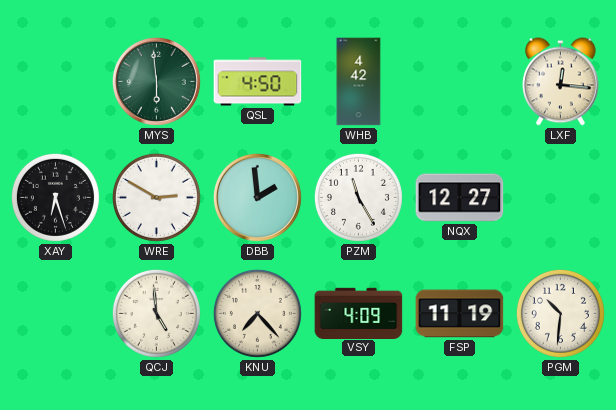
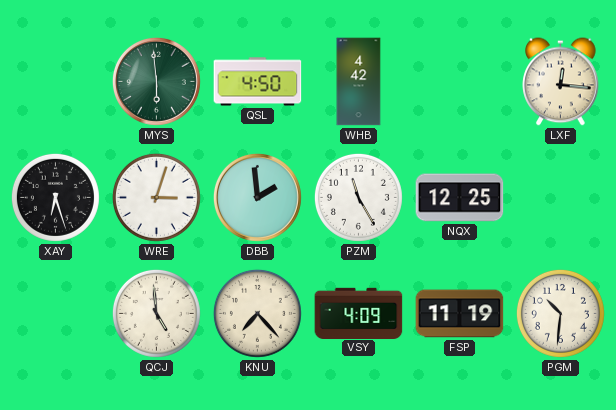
WRE: 2:50 -> 3:03
NQX: 12:27 -> 12:25
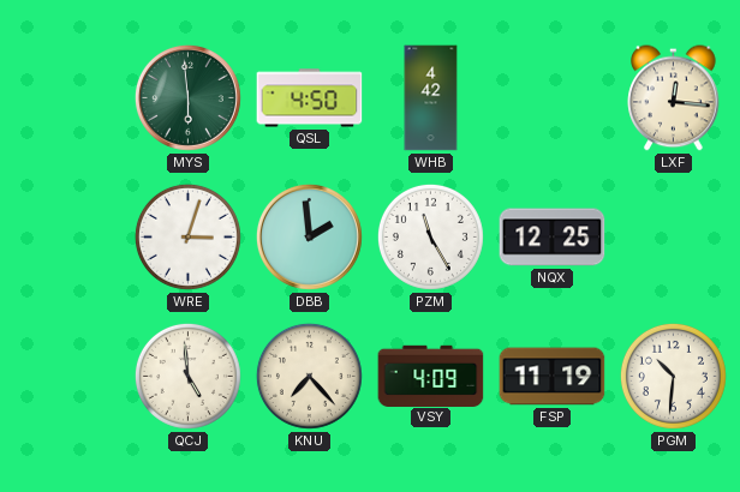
XAY: 6:27 -> none
